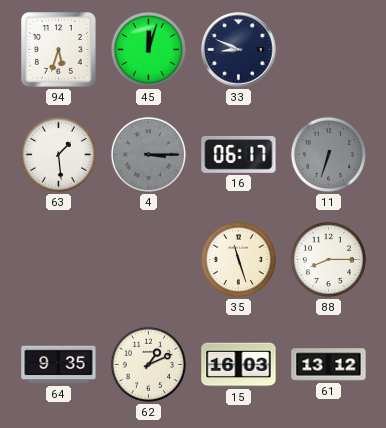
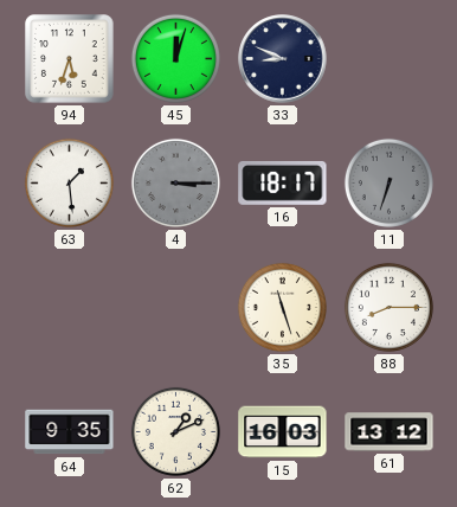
16: 06:17 -> 18:17
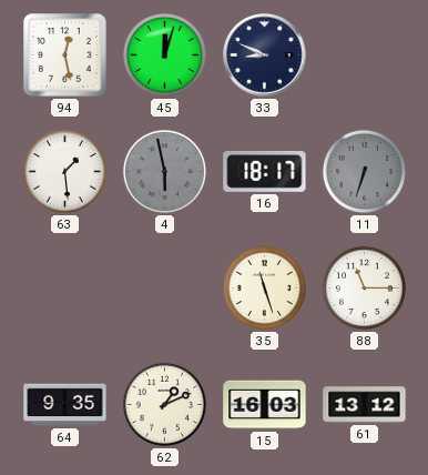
94: 5:33 -> 12:28
4: 3:15 -> 5:58
88: 8:15 -> 11:15
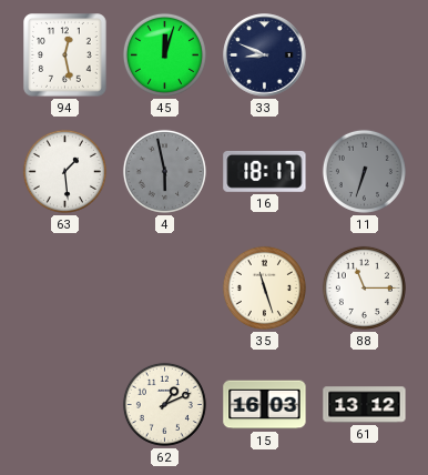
64: 9:35 -> none
